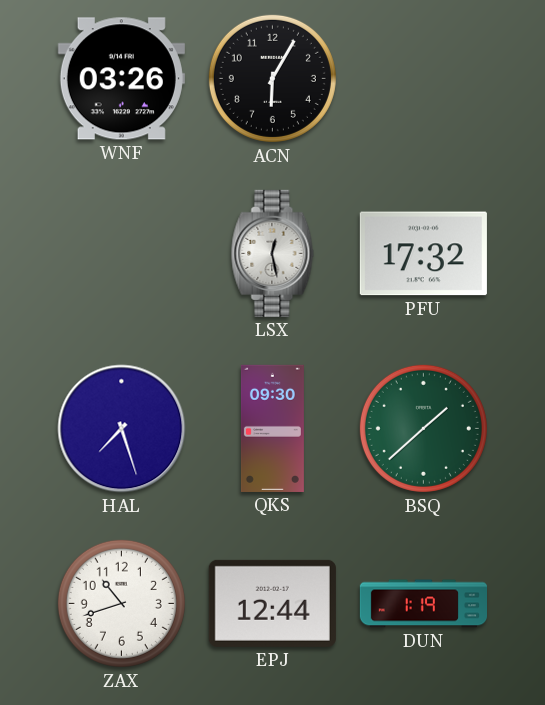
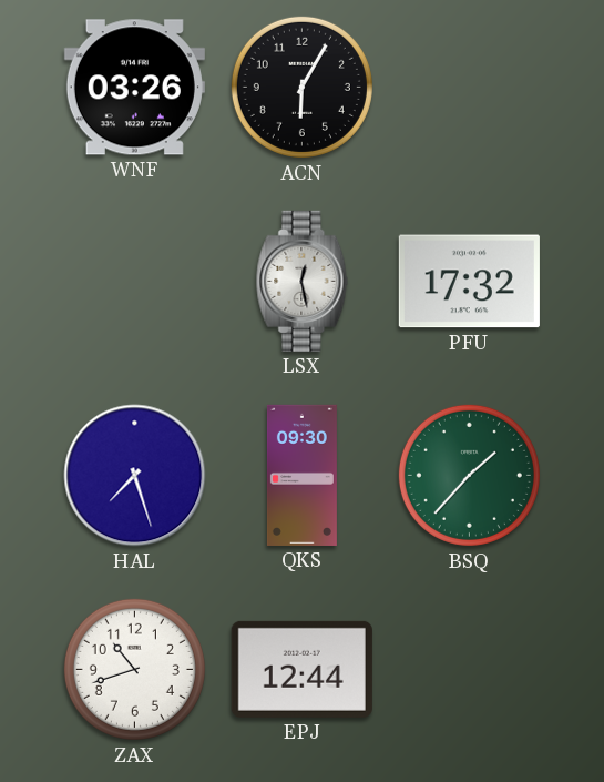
BSQ: 1:38 -> 1:37
DUN: 1:19 -> none
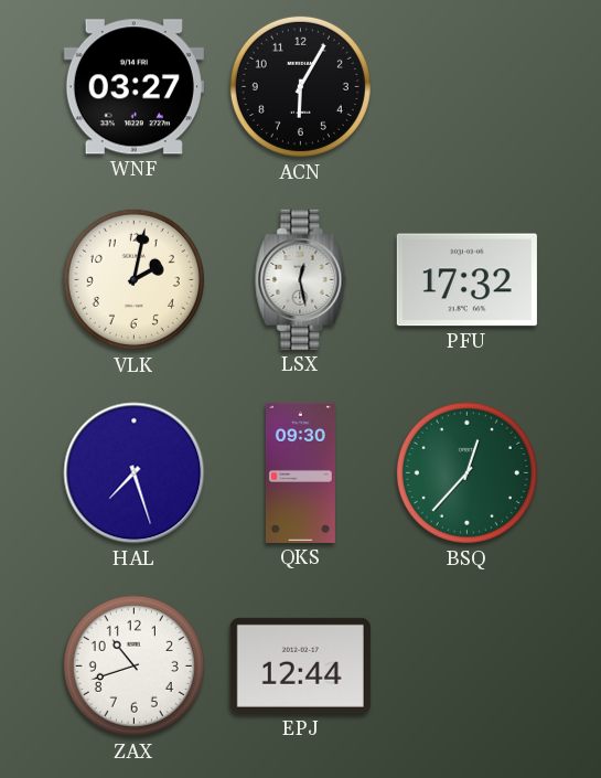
WNF: 03:26 -> 03:27
VLK: none -> 2:02
BSQ: 1:37 -> 12:37
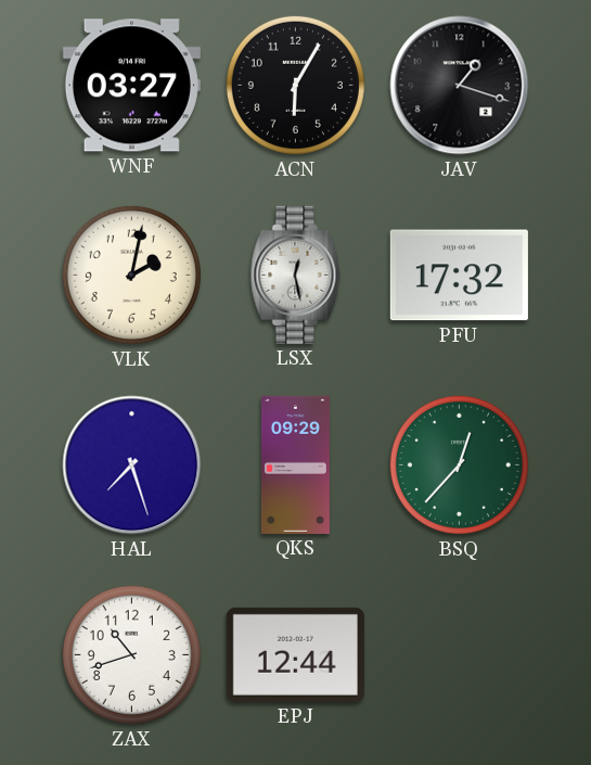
JAV: none -> 1:18
QKS: 09:30 -> 09:29
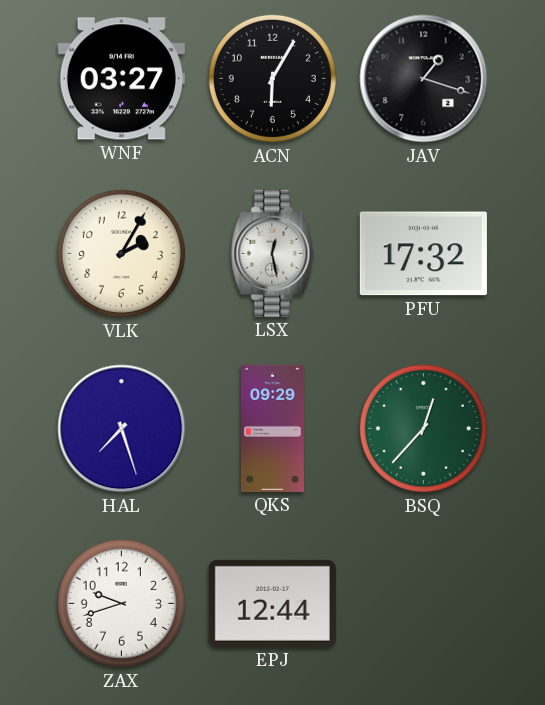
VLK: 2:02 -> 2:05
ZAX: 10:42 -> 9:42
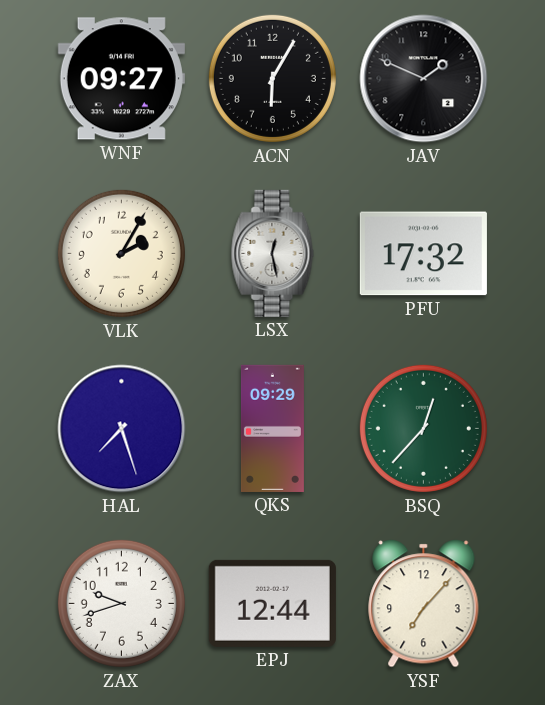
WNF: 03:27 -> 09:27
JAV: 1:18 -> 1:49
YSF: none -> 7:07
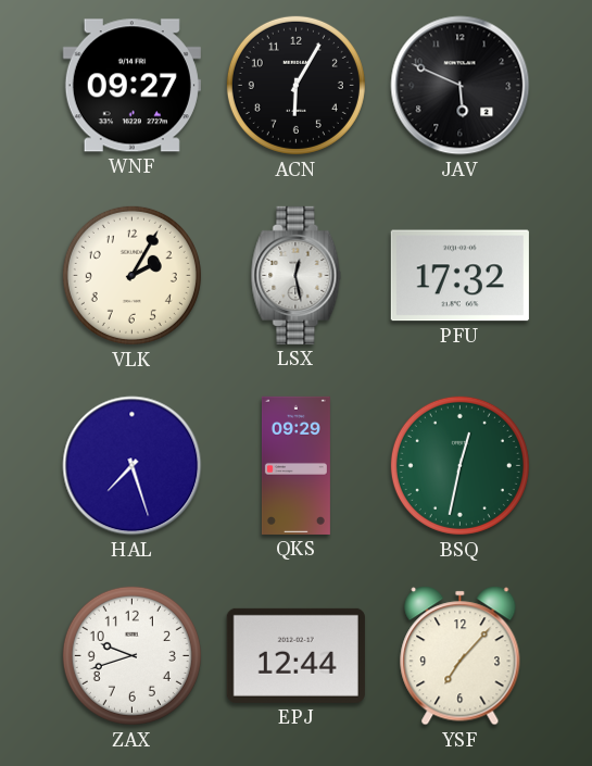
JAV: 1:49 -> 5:49
BSQ: 12:37 -> 12:32
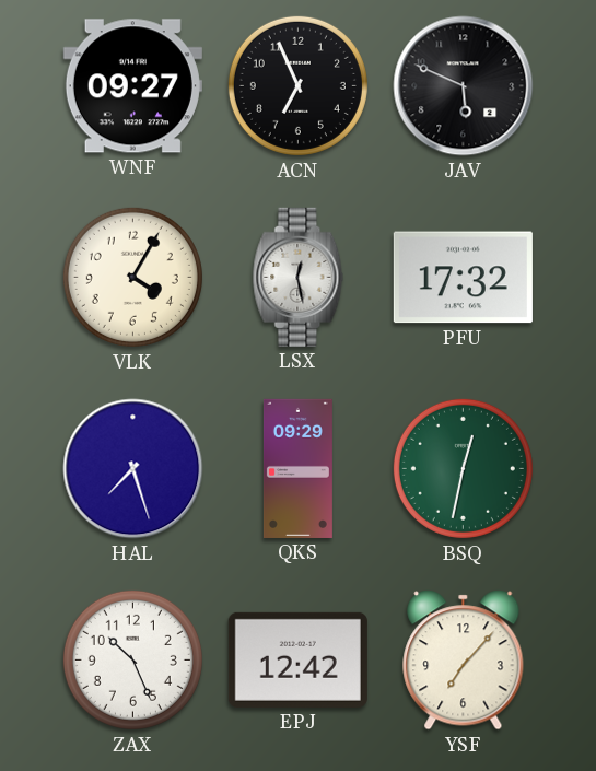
ACN: 6:05 -> 6:56
VLK: 2:05 -> 4:05
ZAX: 9:42 -> 10:26
EPJ: 12:44 -> 12:42
